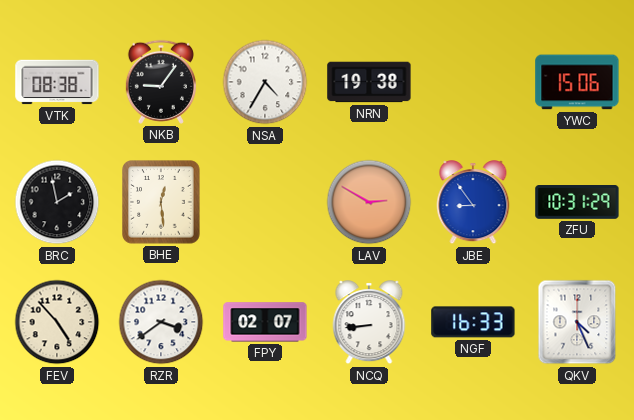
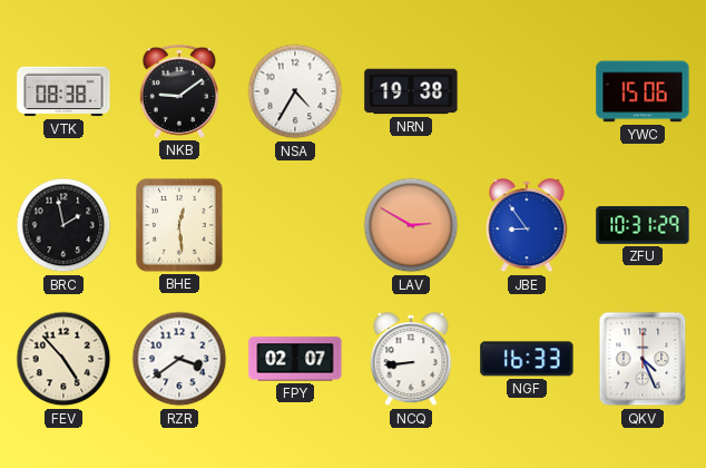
NKB: 9:06 -> 9:09
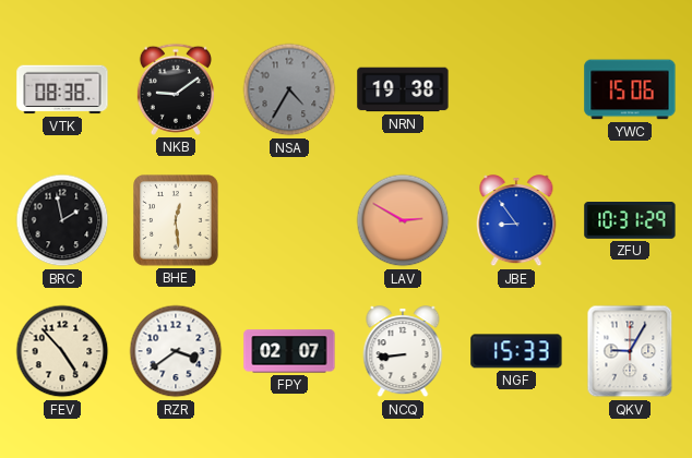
NSA dial: white -> grey
NGF: 16:33 -> 15:33
QKV: 4:26 -> 9:05
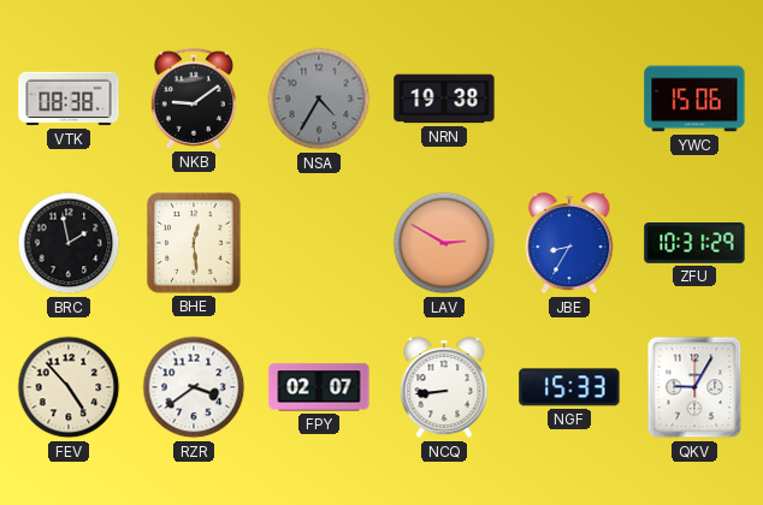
JBE: 8:54 -> 8:35
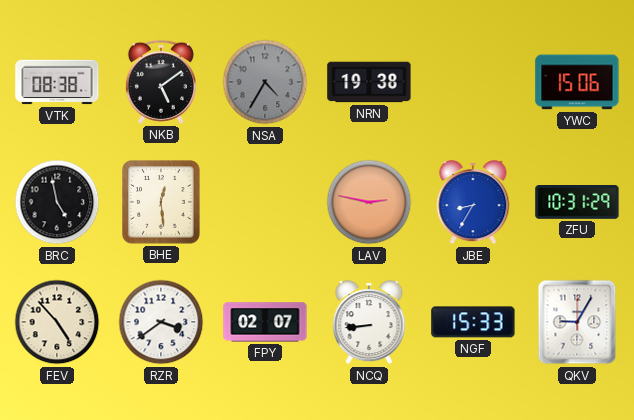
NKB: 9:09 -> 5:09
BRC: 1:58 -> 4:58
LAV: 2:50 -> 2:47
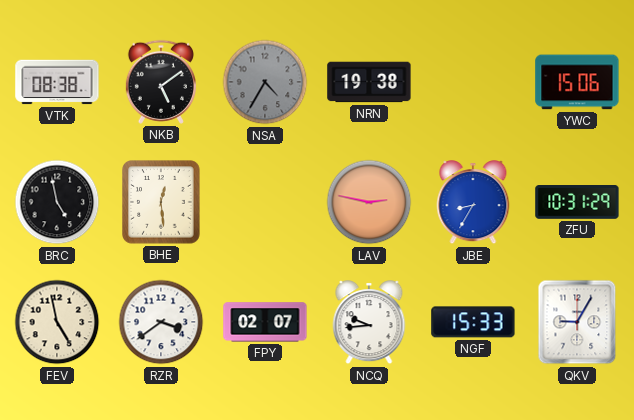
FEV: 4:53 -> 4:58
NCQ: 8:44 -> 9:44
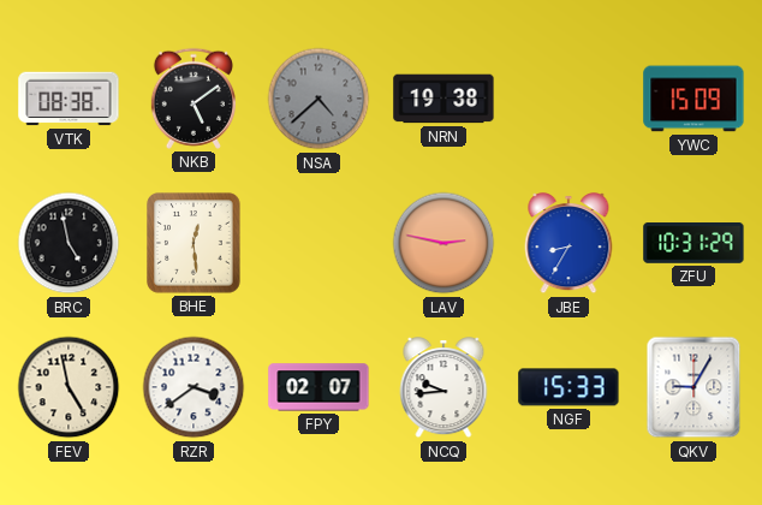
NSA: 4:35 -> 4:38
YWC: 15:06 -> 15:09
